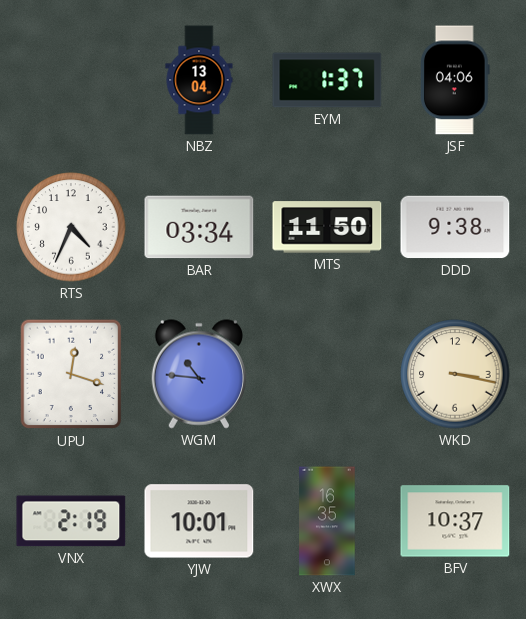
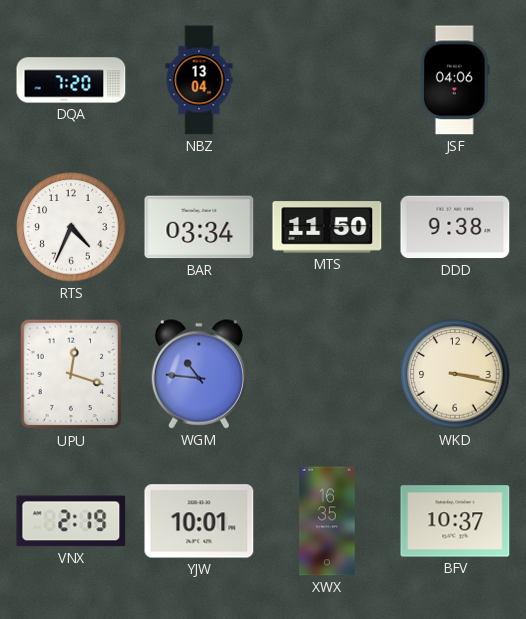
DQA: none -> 7:20
EYM: 1:37 -> none
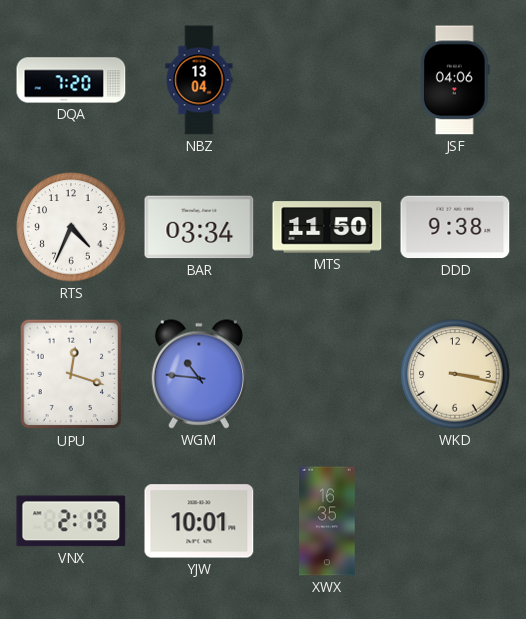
BFV: 10:37 -> none
